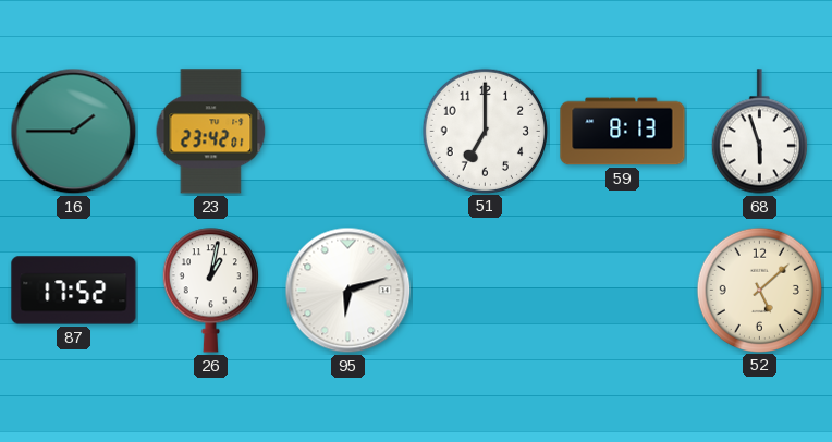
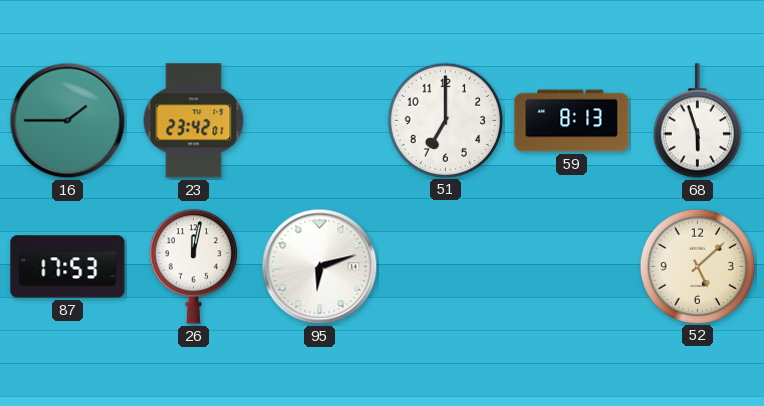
87: 17:52 -> 17:53
26: 1:02 -> 12:02
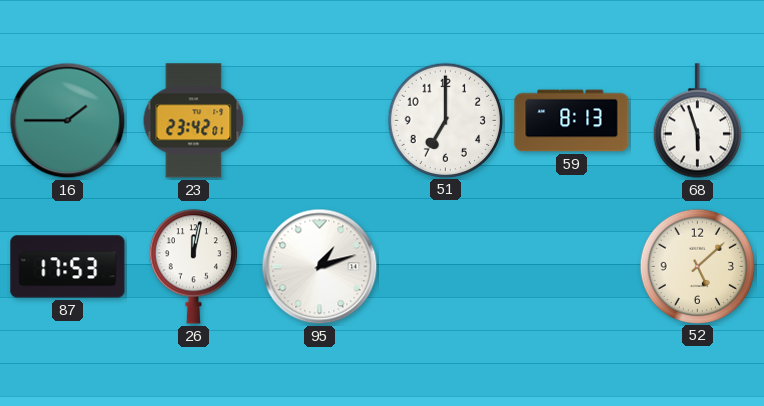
95: 6:12 -> 1:12
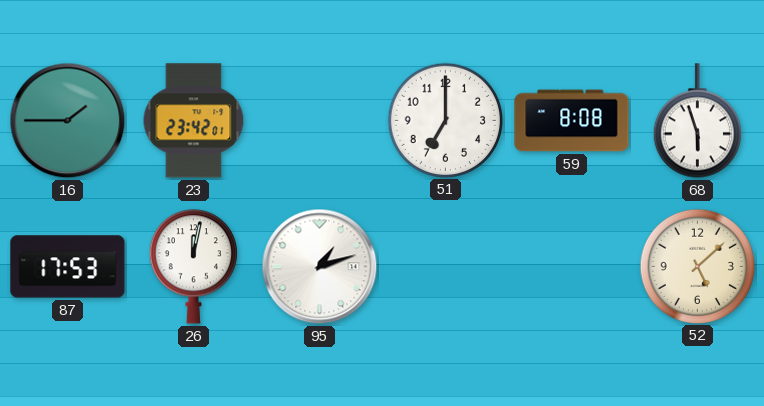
59: 8:13 -> 8:08
